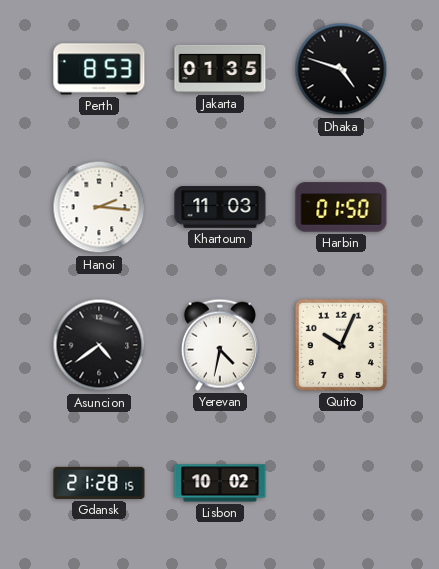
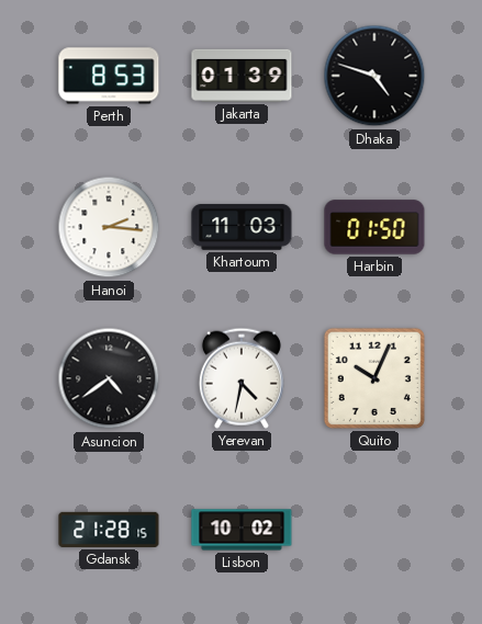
Jakarta: 01:35 -> 01:39
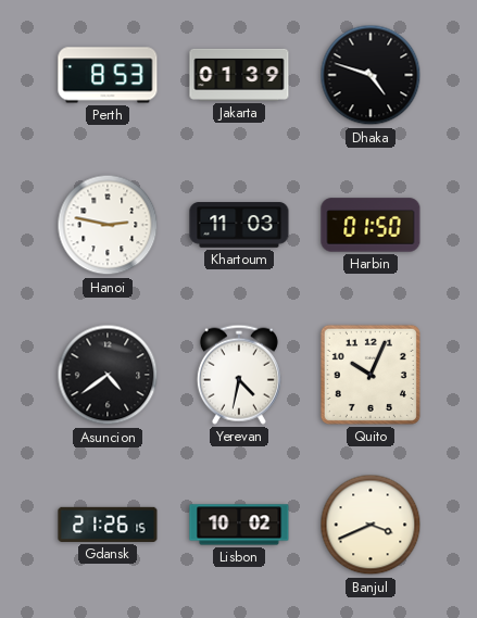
Hanoi: 2:16 -> 2:47
Gdansk: 21:28 -> 21:26
Banjul: none -> 3:41
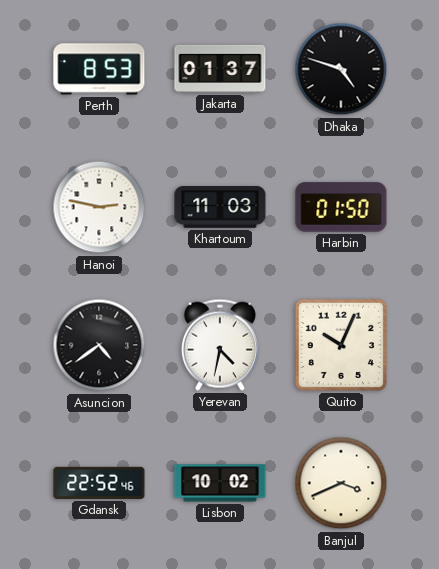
Jakarta: 01:39 -> 01:37
Gdansk: 21:26 -> 22:52
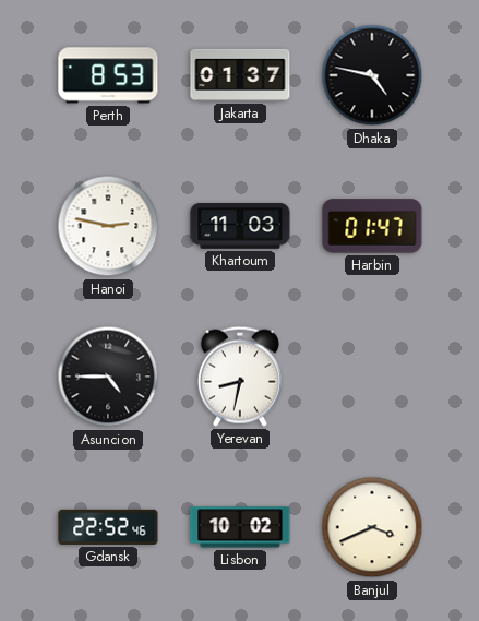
Dhaka: 4:48 -> 4:47
Harbin: 01:50 -> 01:47
Asuncion: 4:39 -> 4:45
Yerevan: 4:32 -> 8:32
Quito: 10:04 -> none
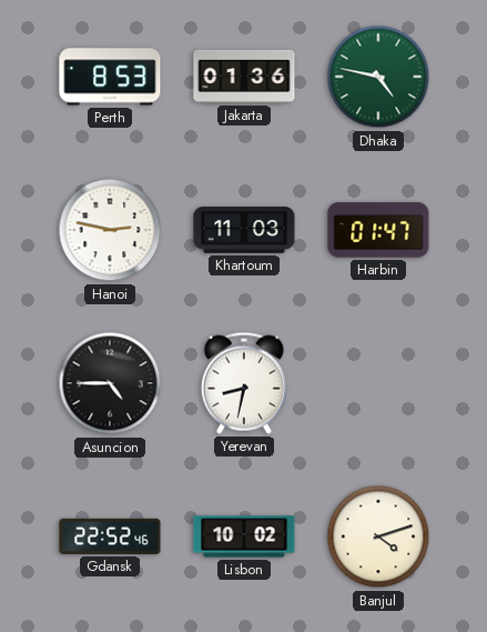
Jakarta: 01:37 -> 01:36
Dhaka dial: black -> green
Banjul: 3:41 -> 4:12
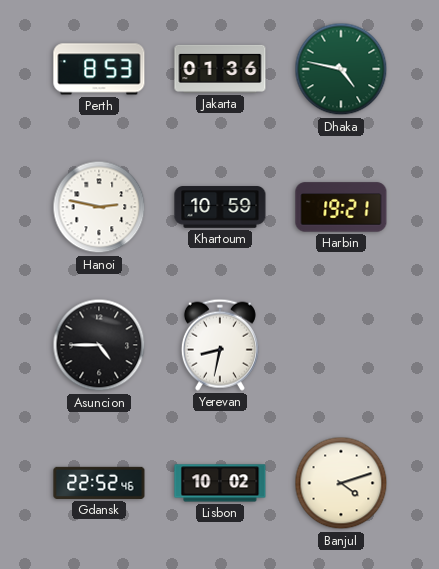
Khartoum: 11:03 -> 10:59
Harbin: 01:47 -> 19:21
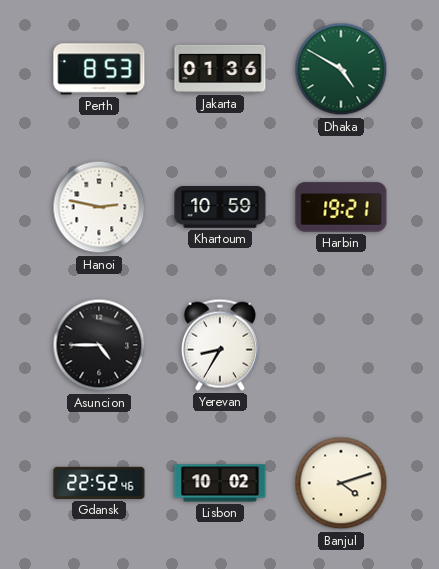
Dhaka: 4:47 -> 4:50
Yerevan: 8:32 -> 8:35
